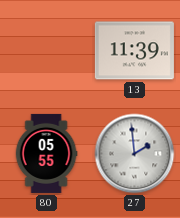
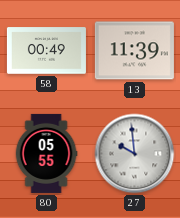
58: none -> 00:49
27: 1:59 -> 9:59
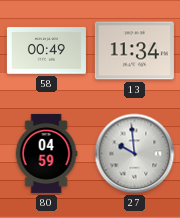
13: 11:39 -> 11:34
80: 05:55 -> 04:59
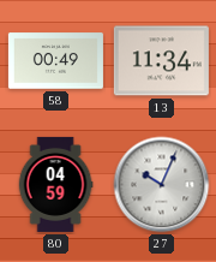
27: 9:59 -> 10:04
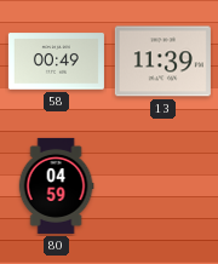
13: 11:34 -> 11:39
27: 10:04 -> none
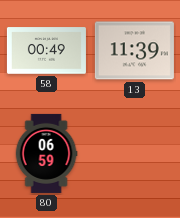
80: 04:59 -> 06:59
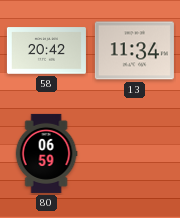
58: 00:49 -> 20:42
13: 11:39 -> 11:34
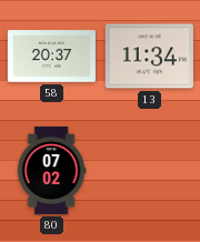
58: 20:42 -> 20:37
80: 06:59 -> 07:02
